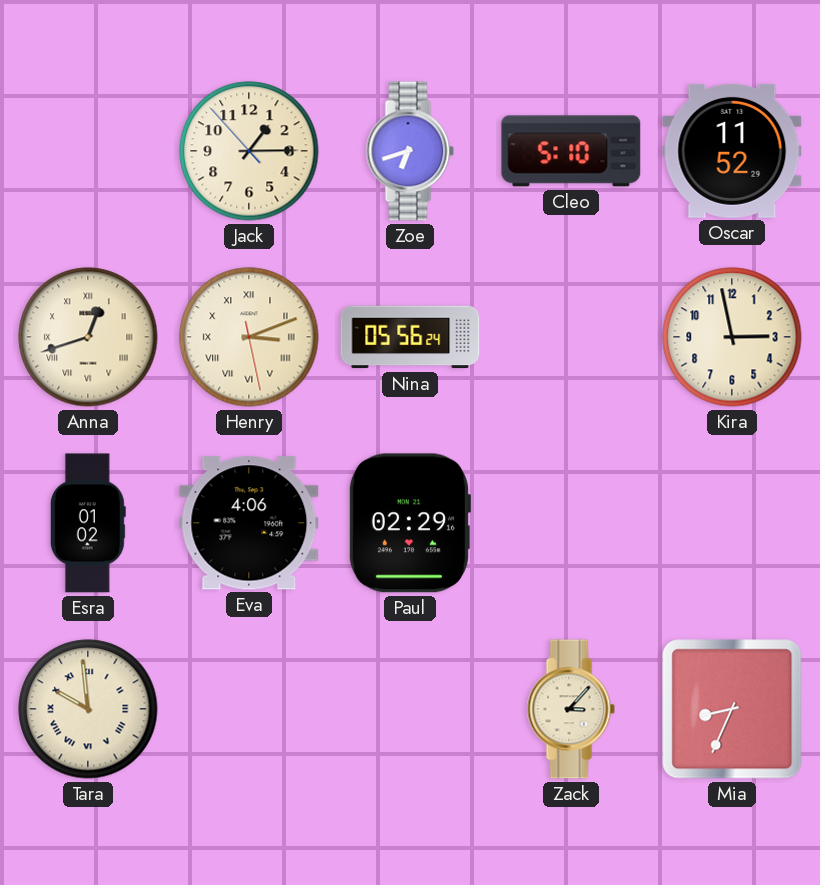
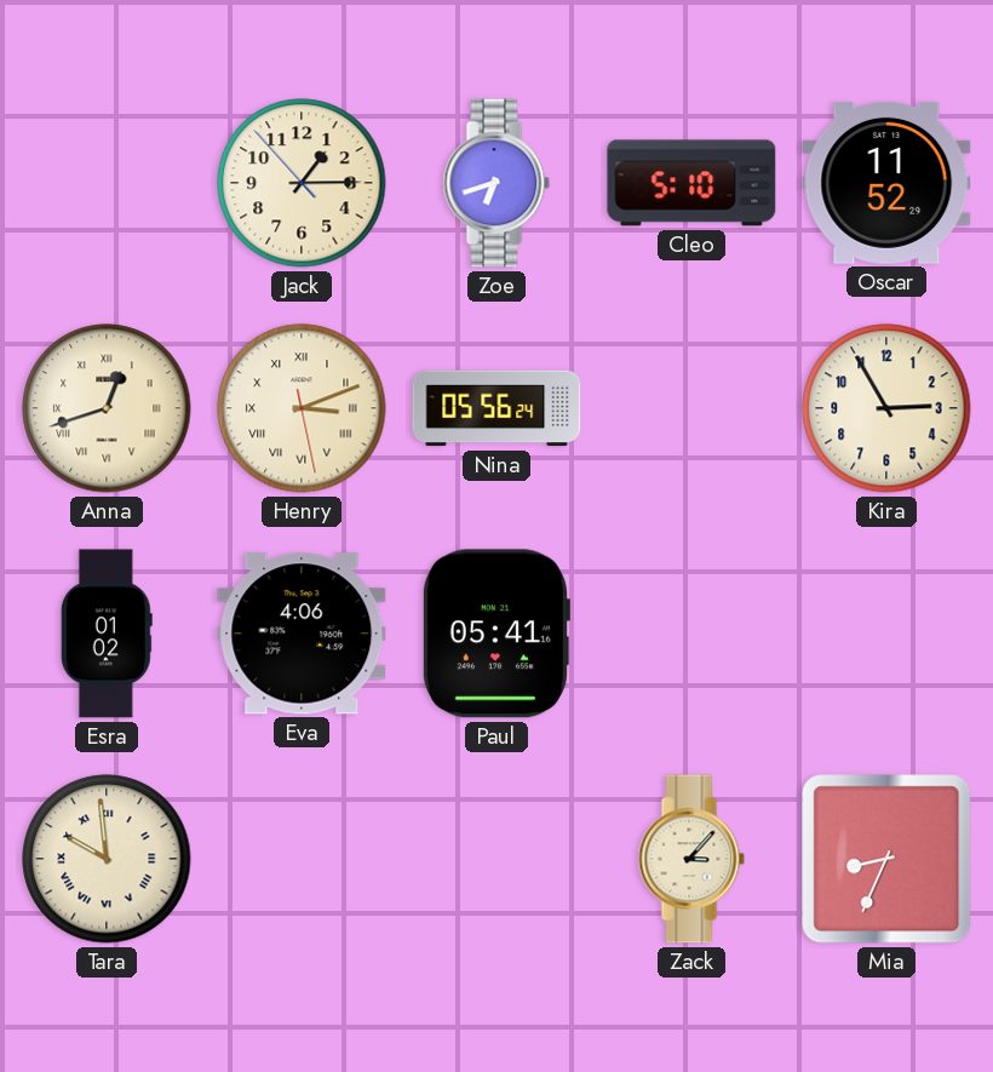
Kira: 2:58 -> 2:55
Paul: 02:29 -> 05:41
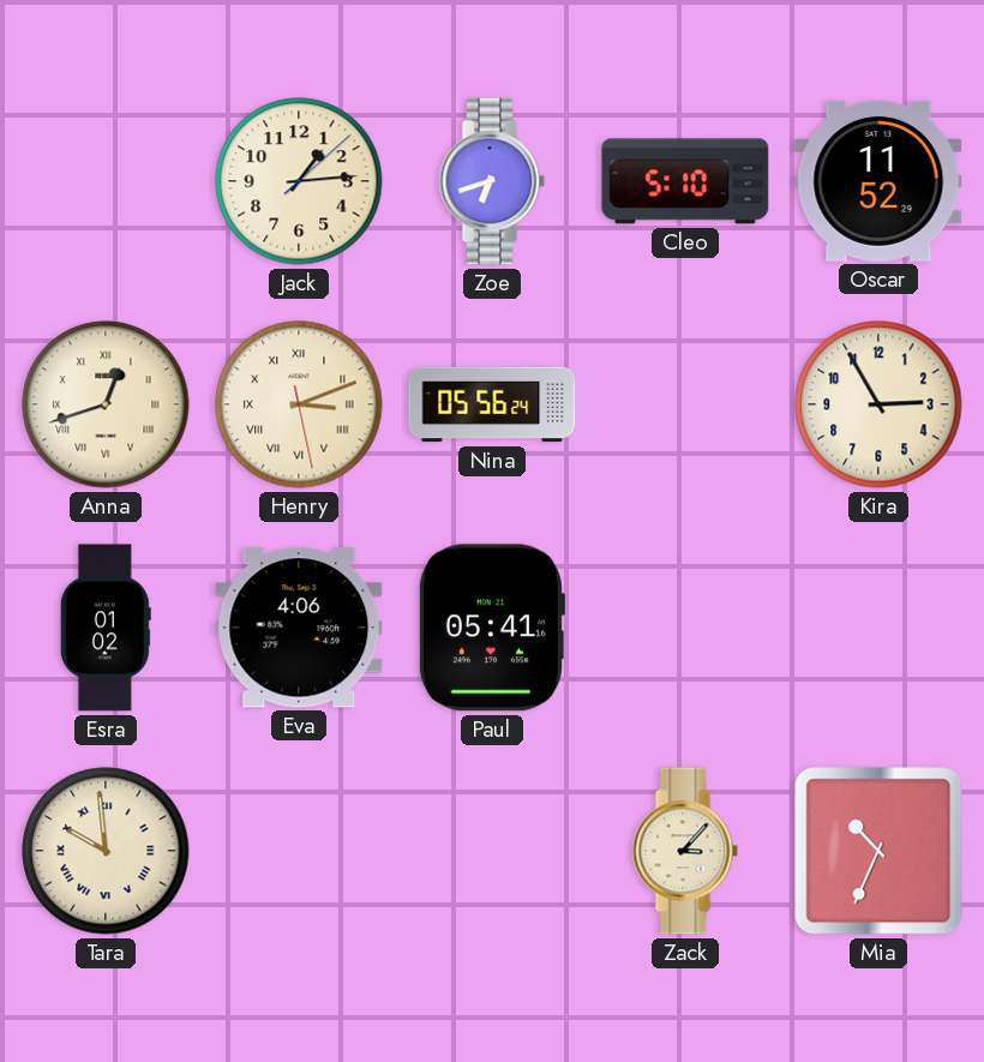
Jack: 1:14:53 -> 1:14:08
Mia: 8:34 -> 10:34
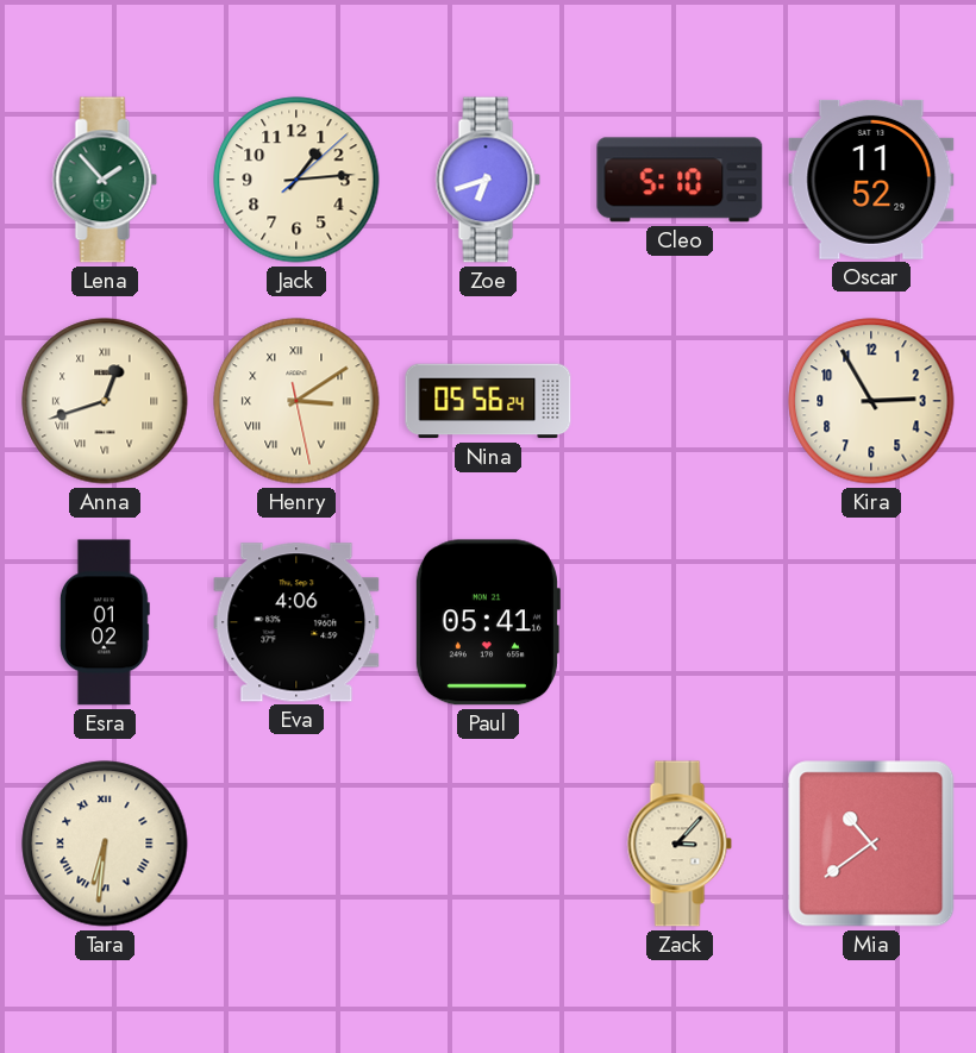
Lena: none -> 1:53
Henry: 3:11 -> 3:09
Tara: 9:59 -> 6:31
Mia: 10:34 -> 10:39
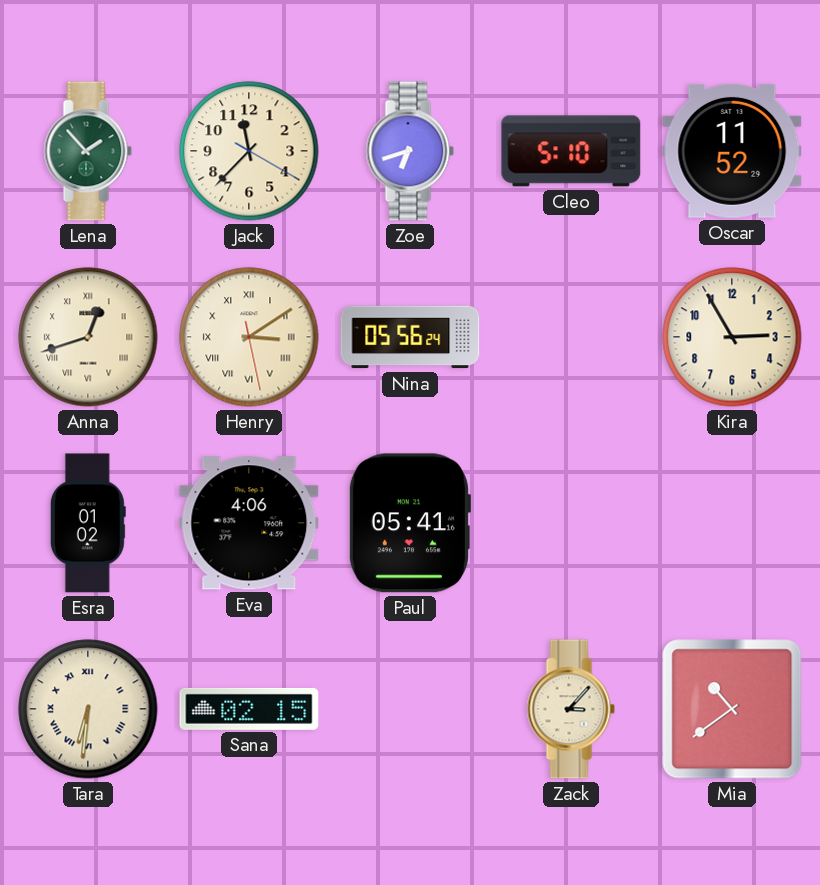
Jack: 1:14 -> 11:37
Sana: none -> 02:15
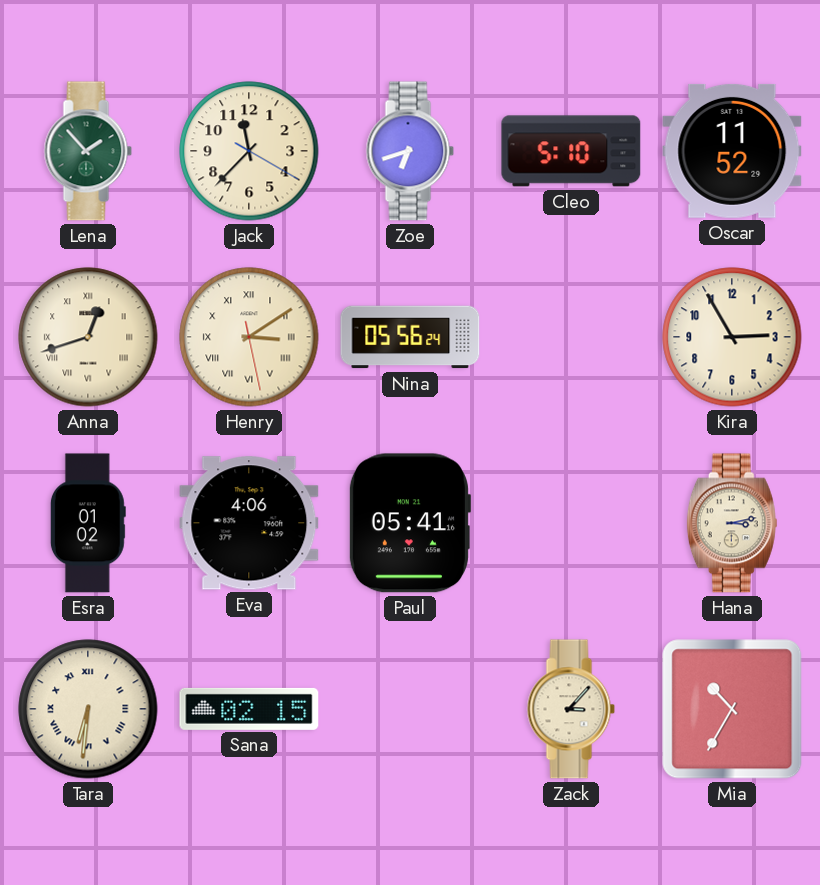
Hana: none -> 3:13
Mia: 10:39 -> 10:35
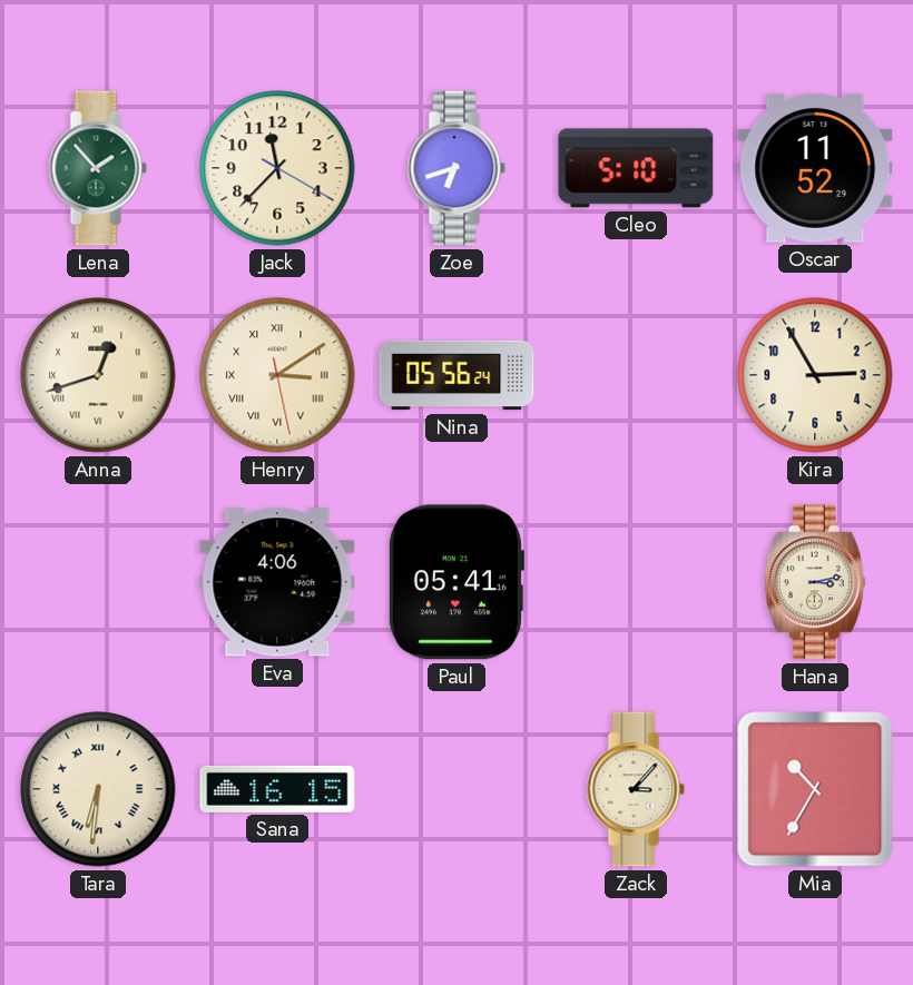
Esra: 01:02 -> none
Sana: 02:15 -> 16:15
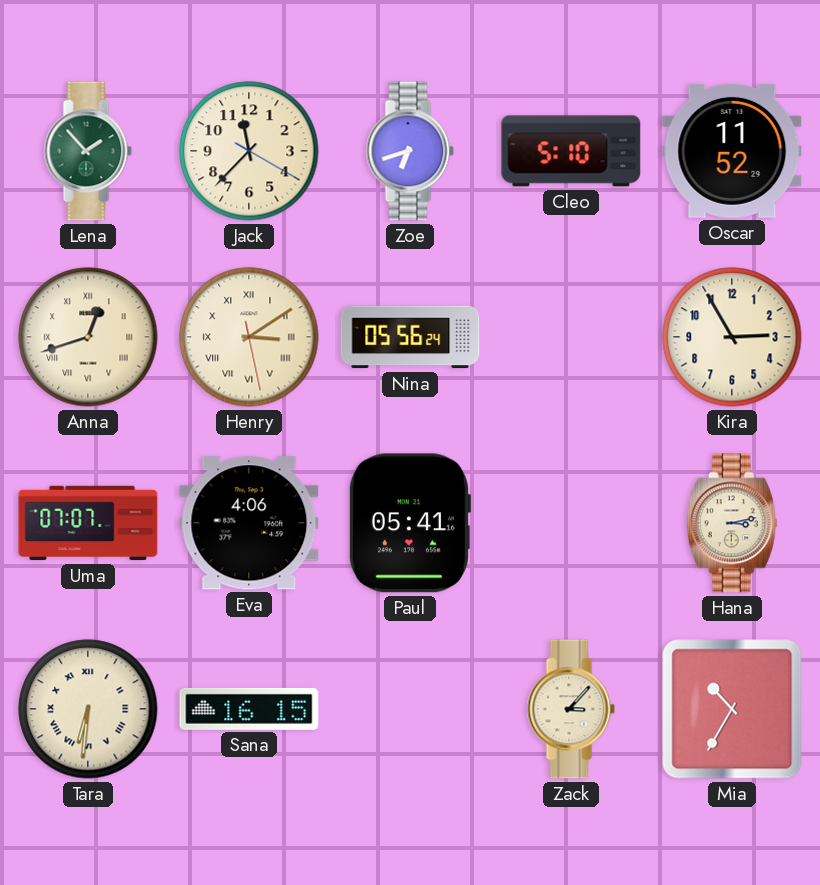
Uma: none -> 07:07
